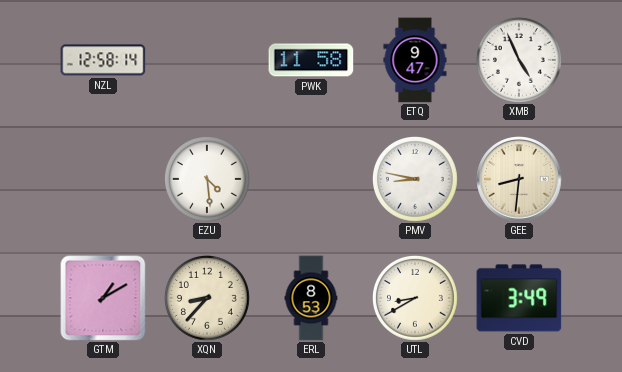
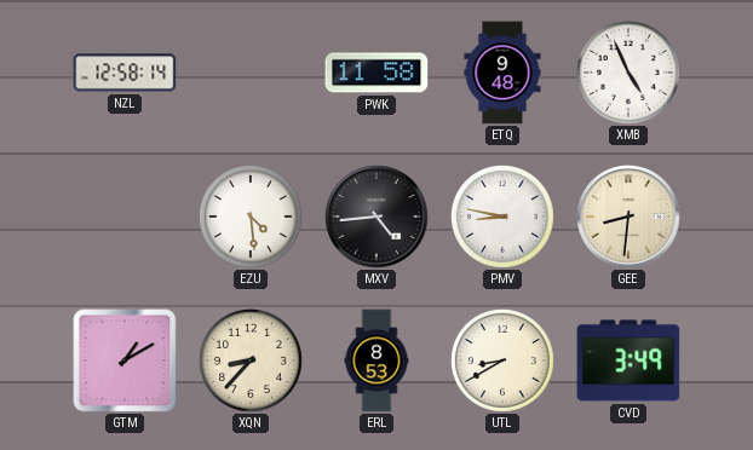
ETQ: 9:47 -> 9:48
MXV: none -> 4:44
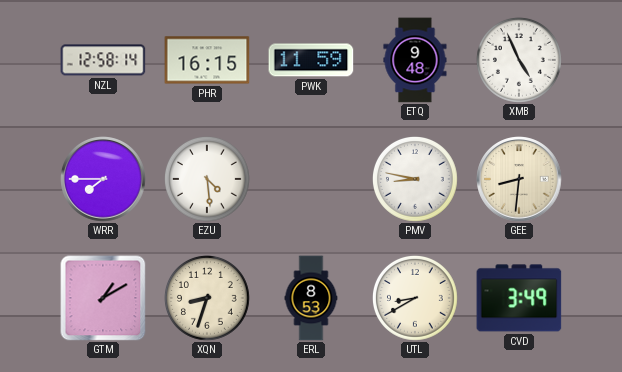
PHR: none -> 16:15
PWK: 11:58 -> 11:59
WRR: none -> 7:45
MXV: 4:44 -> none
XQN: 8:37 -> 8:33
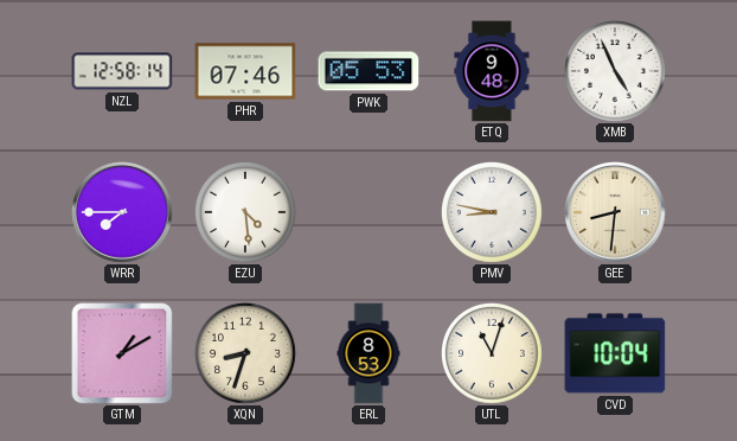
PHR: 16:15 -> 07:46
PWK: 11:59 -> 05:53
UTL: 8:40 -> 11:03
CVD: 3:49 -> 10:04
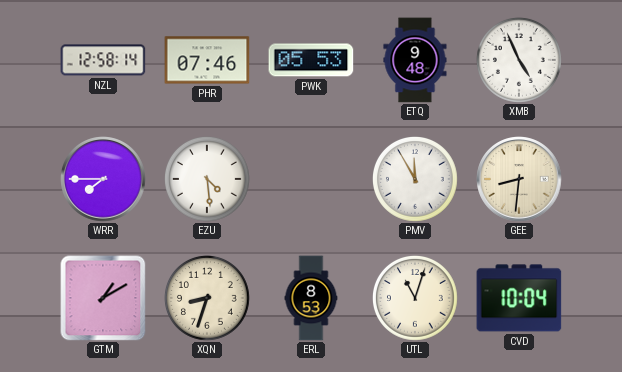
PMV: 8:47 -> 11:55
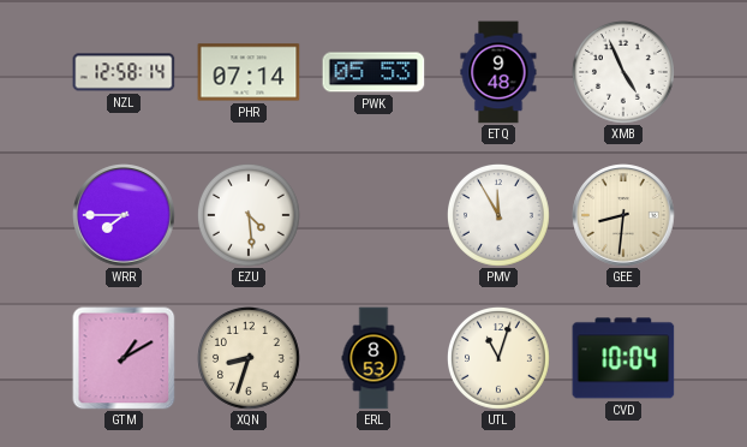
PHR: 07:46 -> 07:14
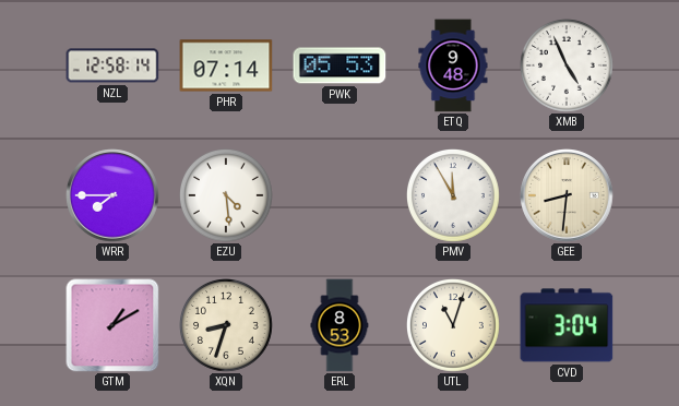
CVD: 10:04 -> 3:04
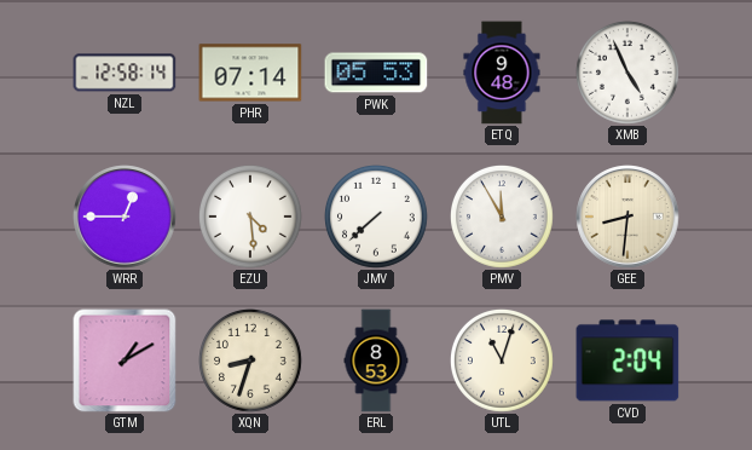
WRR: 7:45 -> 12:45
JMV: none -> 7:38
CVD: 3:04 -> 2:04
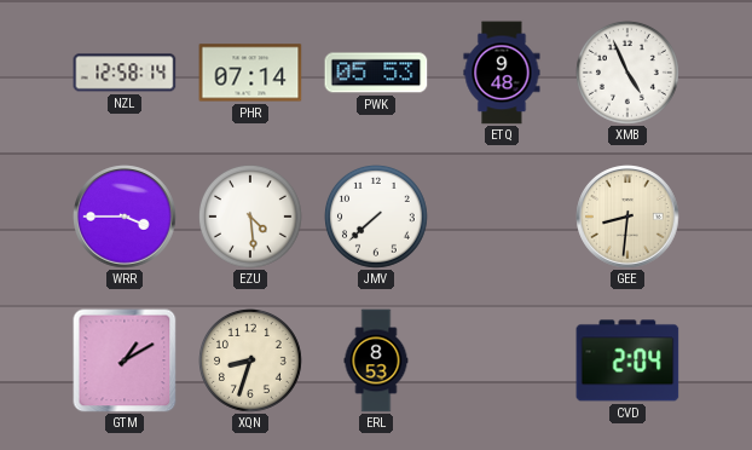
WRR: 12:45 -> 3:45
PMV: 11:55 -> none
UTL: 11:03 -> none
